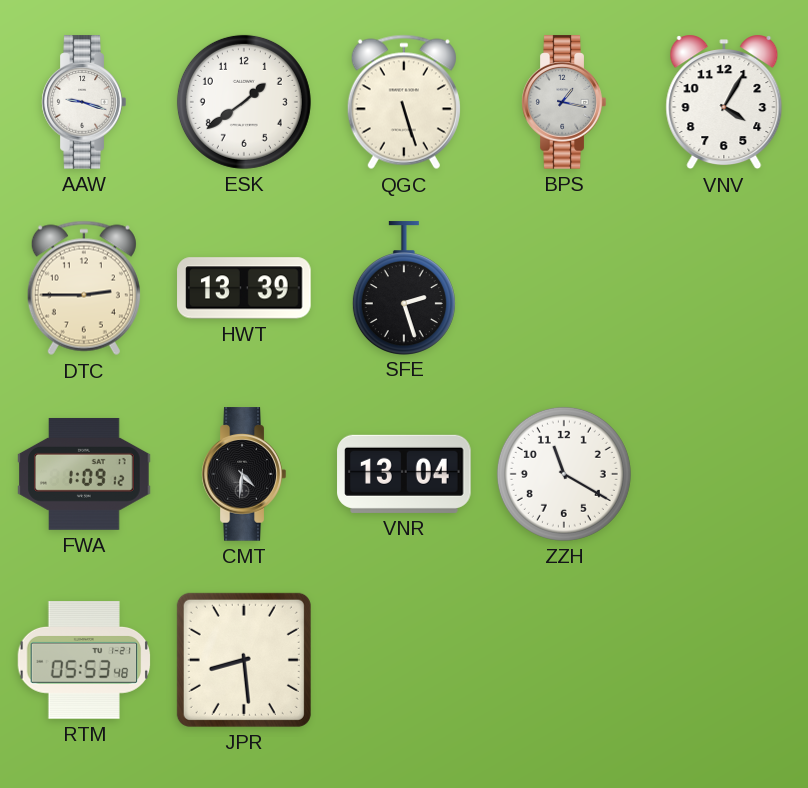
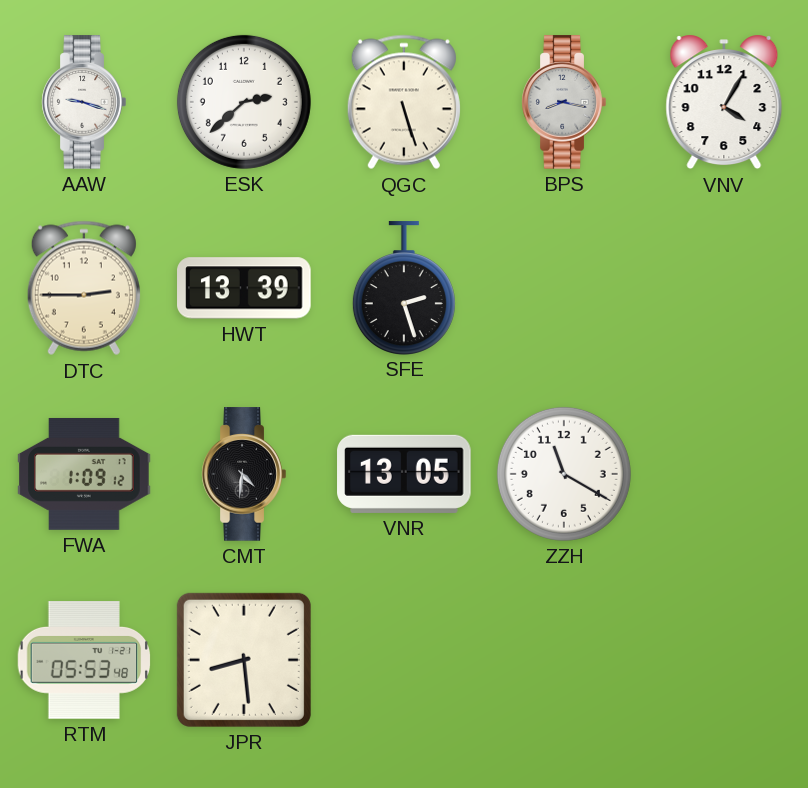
ESK: 1:39 -> 2:38
BPS: 1:17 -> 8:17
VNR: 13:04 -> 13:05
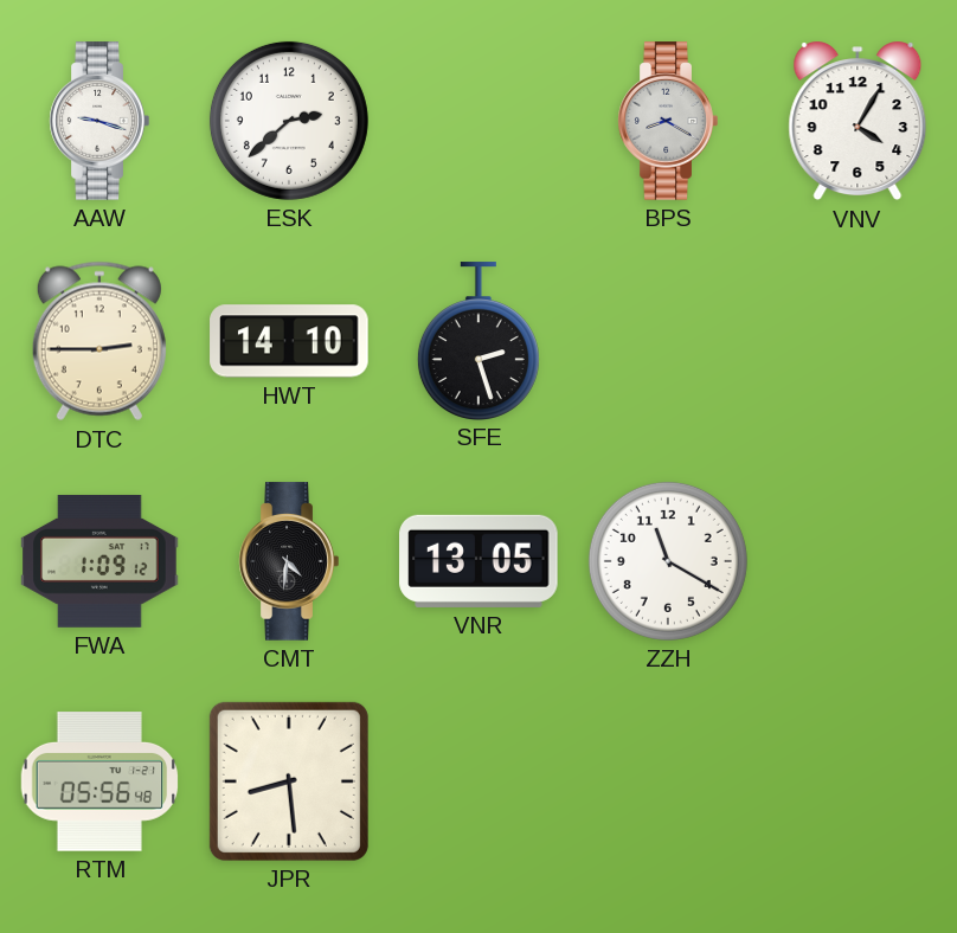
QGC: 5:27 -> none
BPS: 8:17 -> 8:20
HWT: 13:39 -> 14:10
RTM: 05:53 -> 05:56
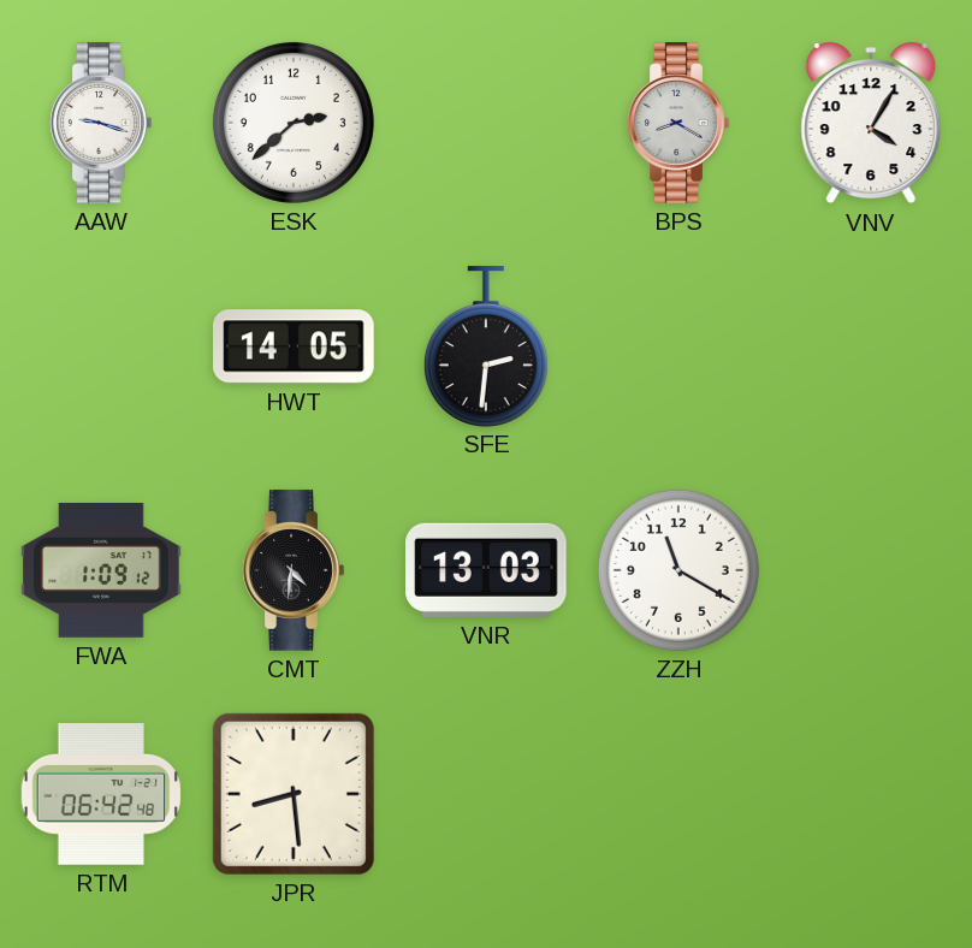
DTC: 2:45 -> none
HWT: 14:10 -> 14:05
SFE: 2:27 -> 2:31
VNR: 13:05 -> 13:03
RTM: 05:56 -> 06:42
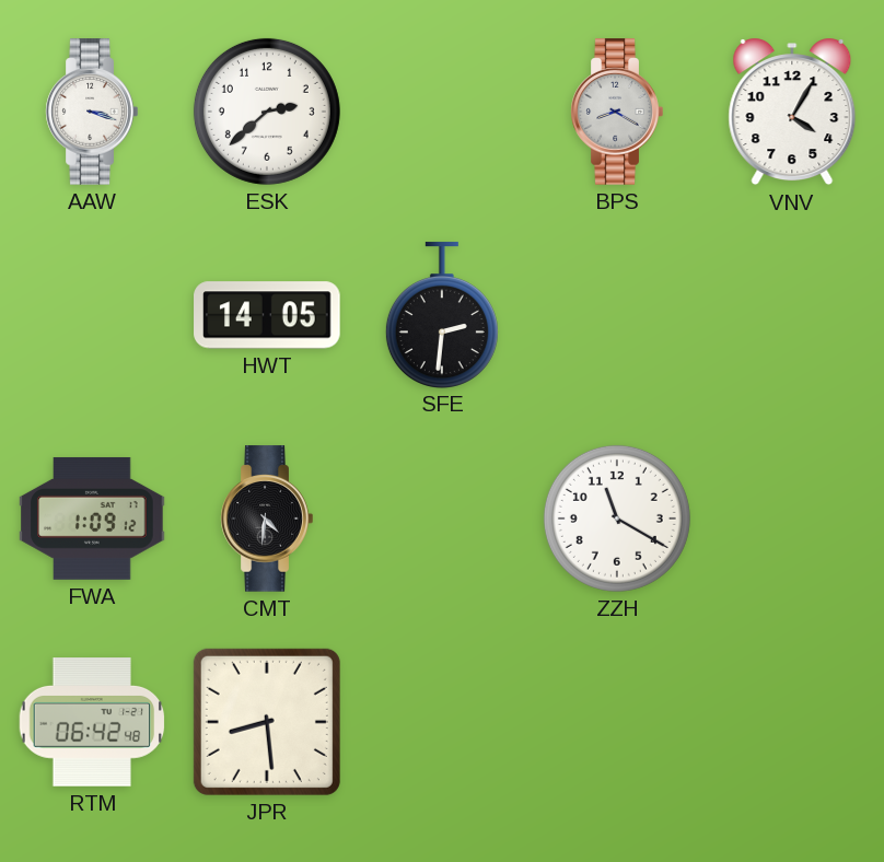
AAW: 9:18 -> 3:18
VNR: 13:03 -> none
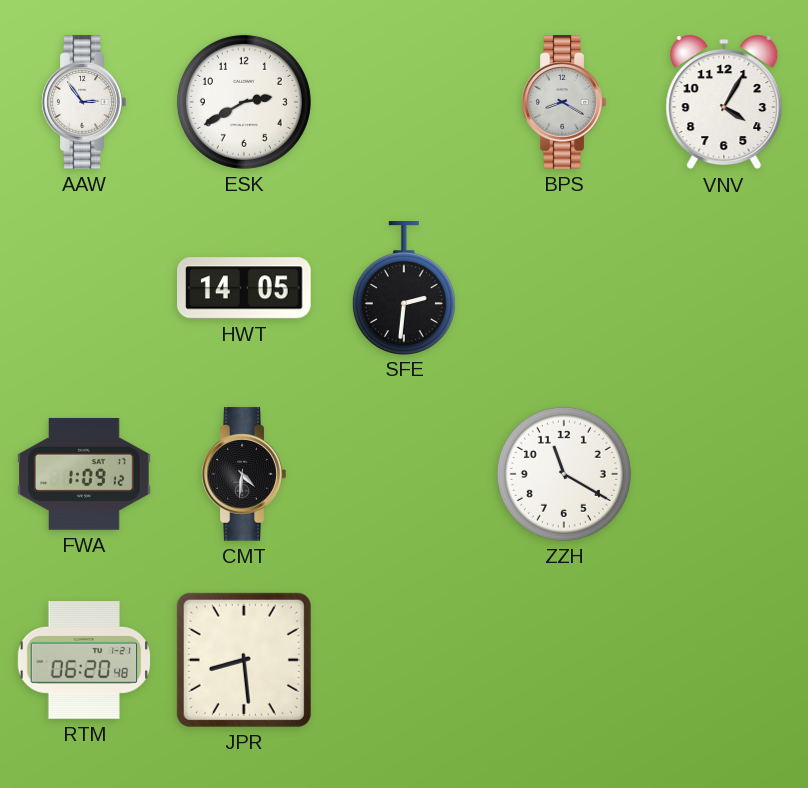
AAW: 3:18 -> 2:54
ESK: 2:38 -> 2:40
RTM: 06:42 -> 06:20
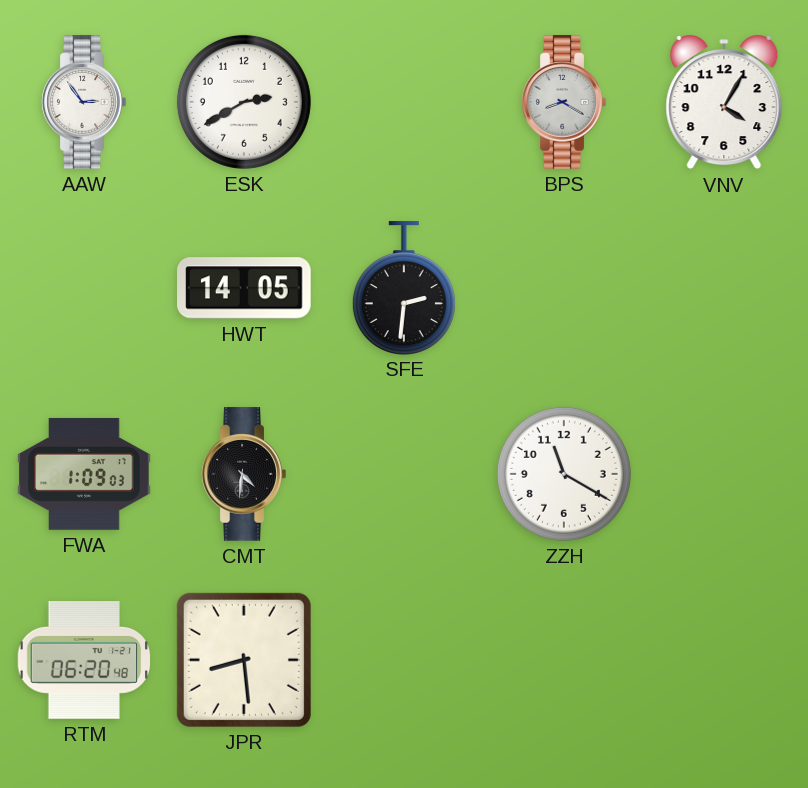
FWA: 1:09:12 -> 1:09:03
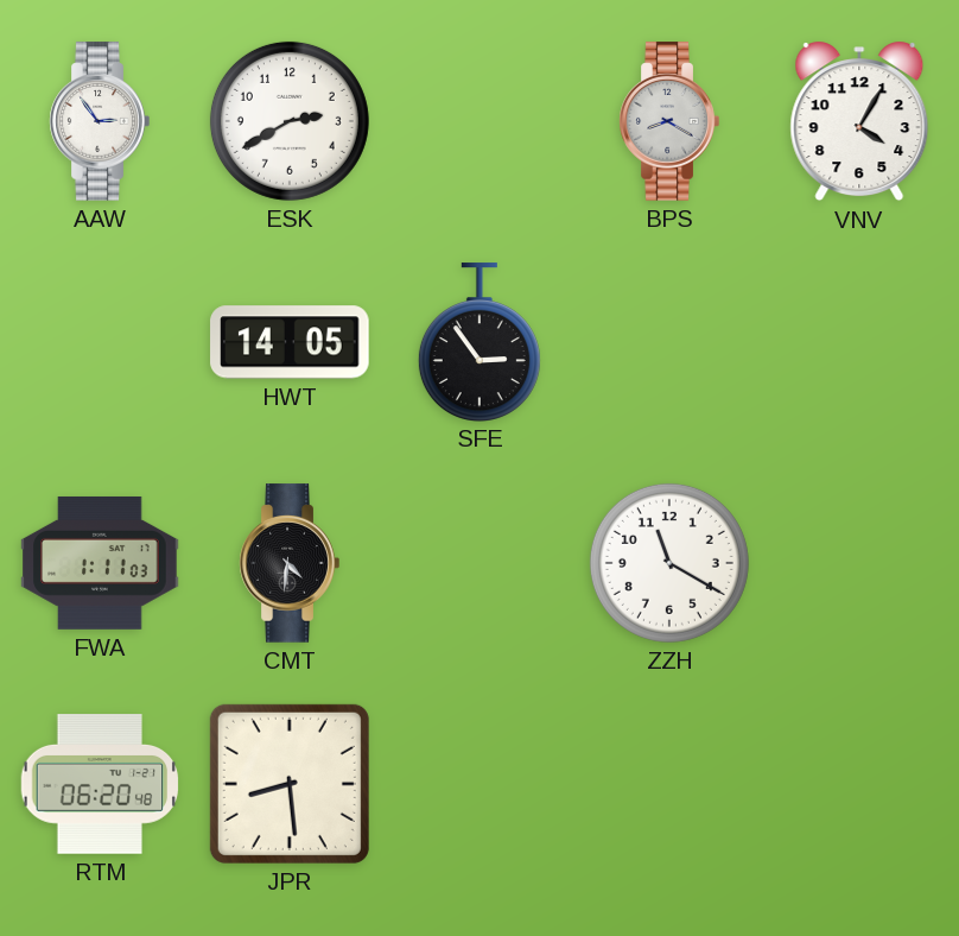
SFE: 2:31 -> 2:54
FWA: 1:09 -> 1:11
